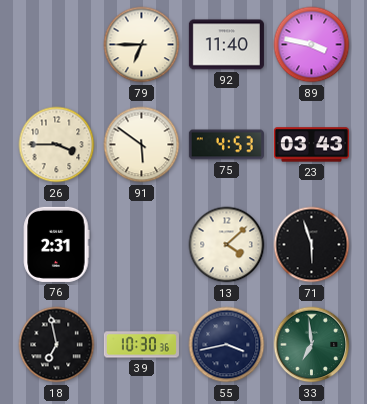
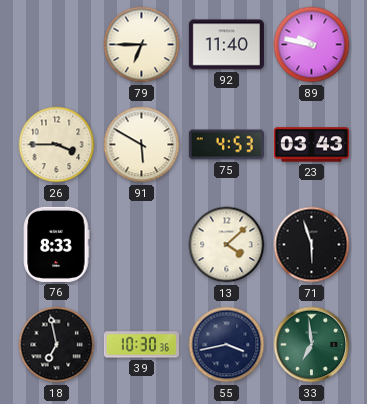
89: 3:47 -> 9:47
91: 5:51 -> 5:50
76: 2:31 -> 8:33
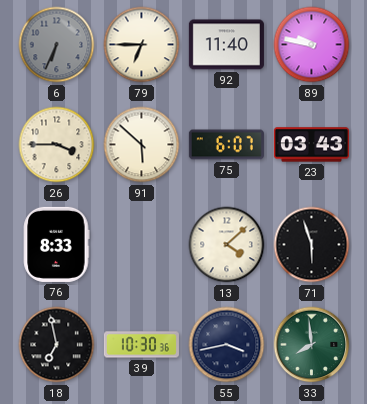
6: none -> 6:34
91: 5:50 -> 5:52
75: 4:53 -> 6:07
33: 6:59 -> 7:59
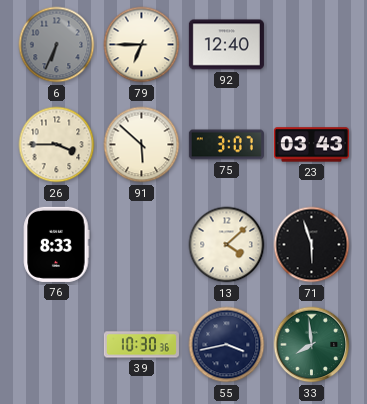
92: 11:40 -> 12:40
89: 9:47 -> none
75: 6:07 -> 3:07
18: 6:58 -> none
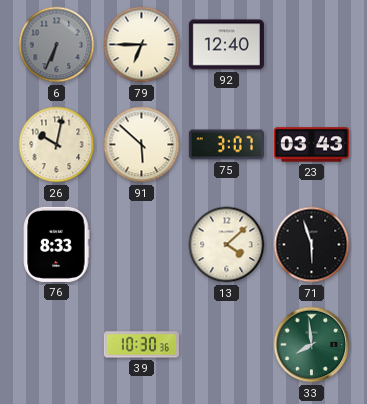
26: 3:45 -> 10:02
55: 3:43 -> none
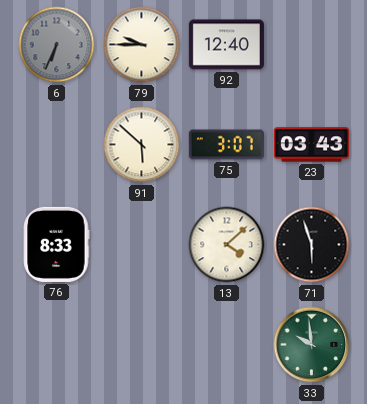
79: 6:45 -> 9:45
26: 10:02 -> none
39: 10:30 -> none
33: 7:59 -> 9:59
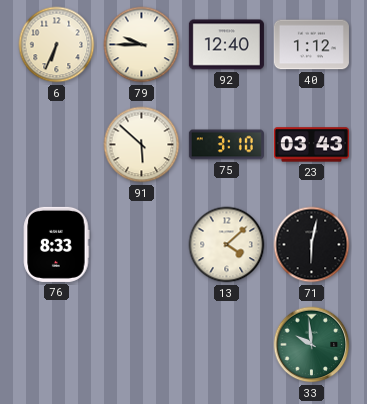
6 dial: grey -> cream
40: none -> 1:12
75: 3:07 -> 3:10
71: 5:57 -> 6:02
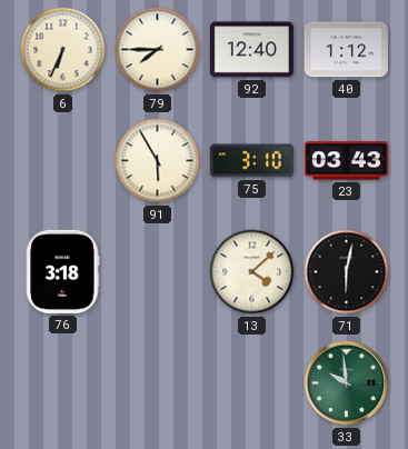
79: 9:45 -> 7:45
91: 5:52 -> 5:55
76: 8:33 -> 3:18
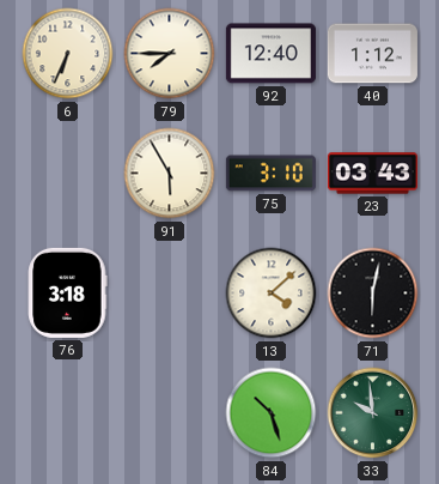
84: none -> 10:27
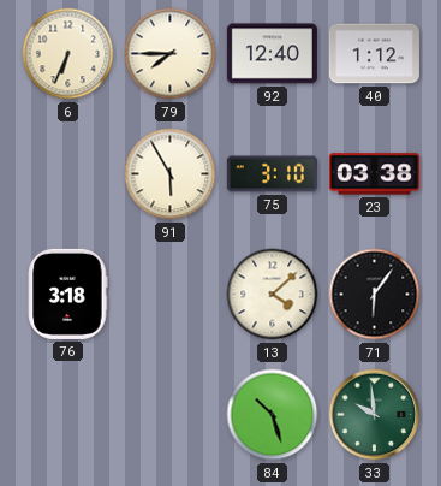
23: 03:43 -> 03:38
71: 6:02 -> 6:06
